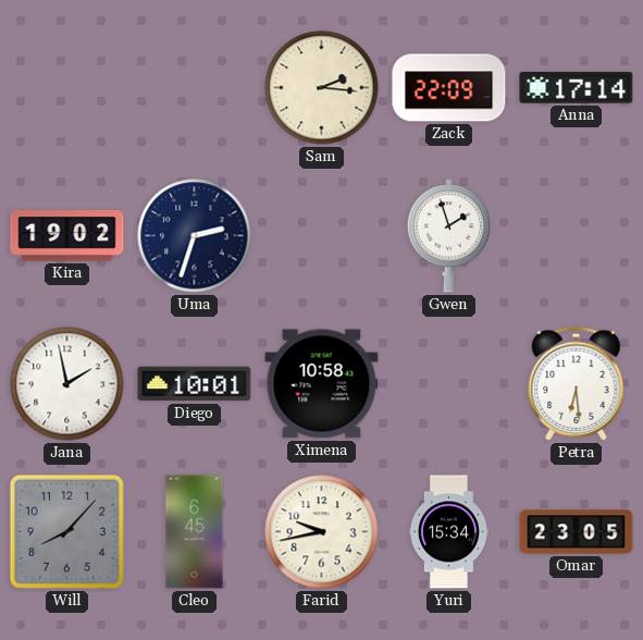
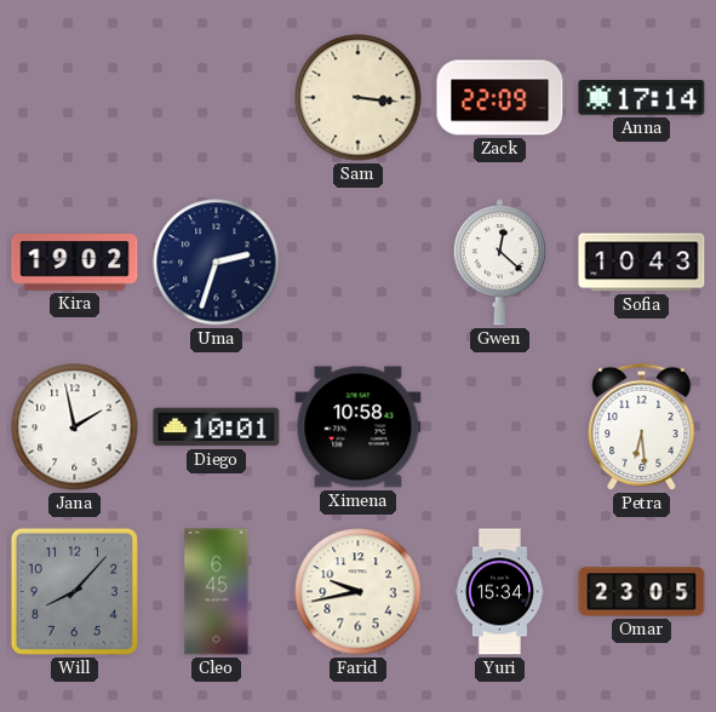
Sam: 2:16 -> 3:16
Gwen: 1:57 -> 12:22
Sofia: none -> 10:43
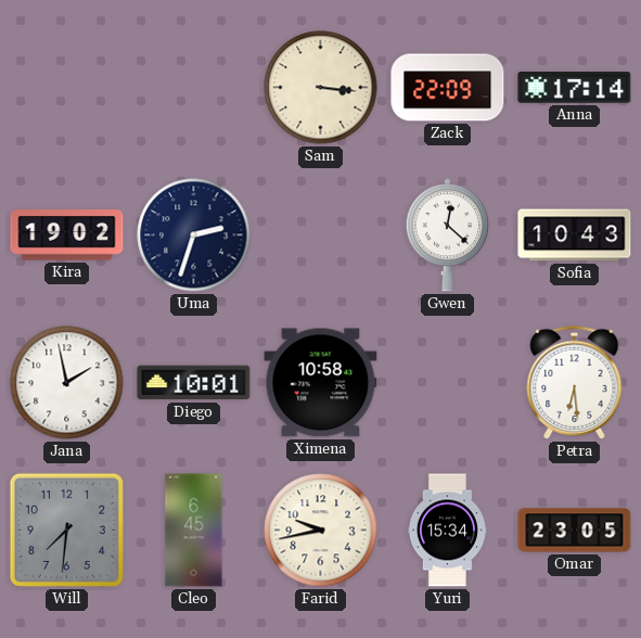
Will: 8:07 -> 7:31
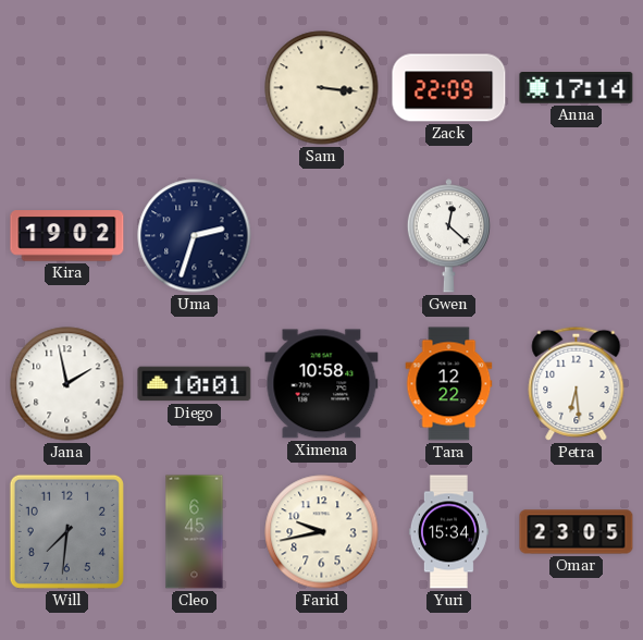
Sofia: 10:43 -> none
Tara: none -> 12:22
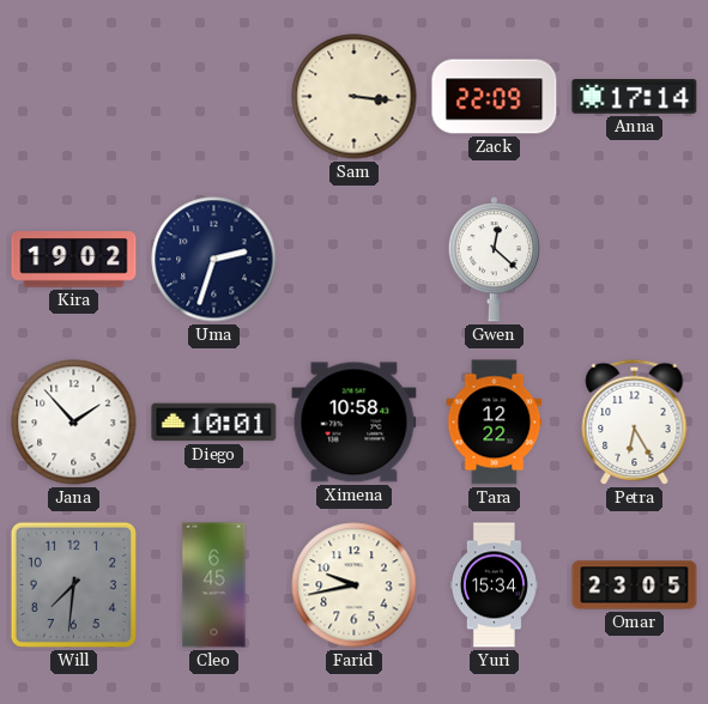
Jana: 1:58 -> 1:53
Petra: 6:29 -> 6:25
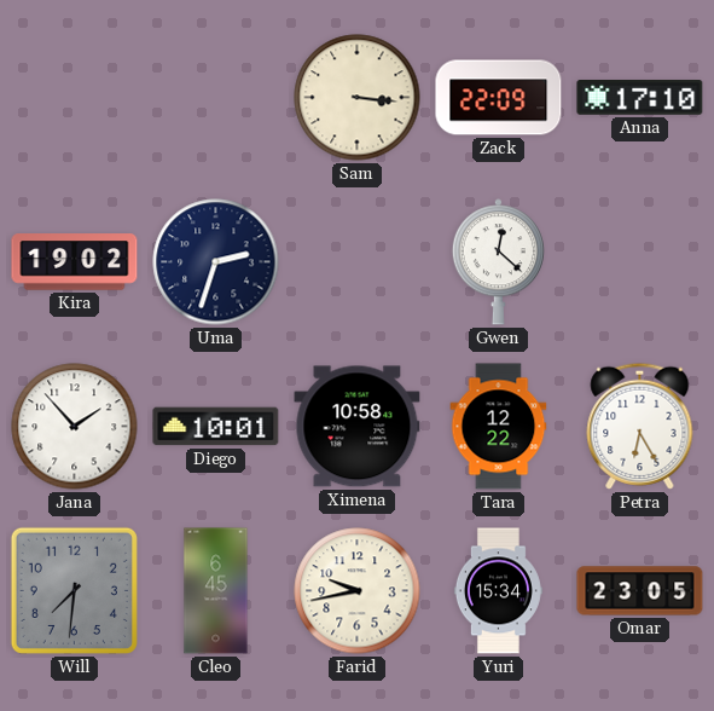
Anna: 17:14 -> 17:10
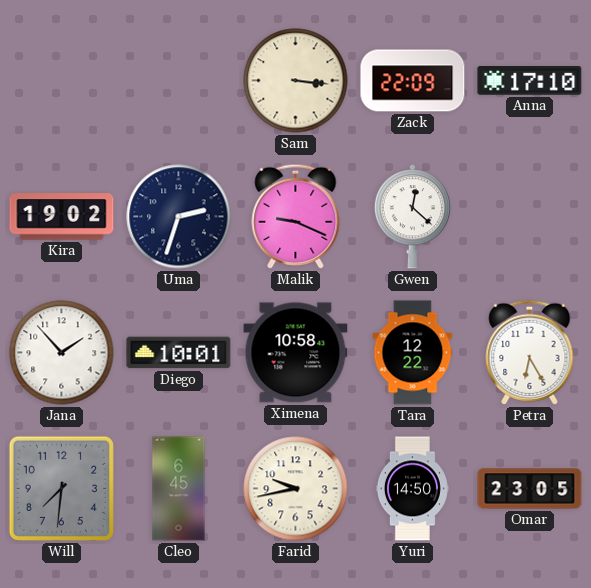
Malik: none -> 9:19
Yuri: 15:34 -> 14:50
